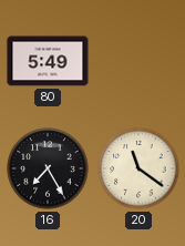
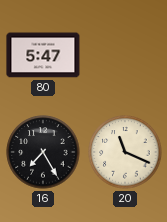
80: 5:49 -> 5:47
20: 11:21 -> 11:19
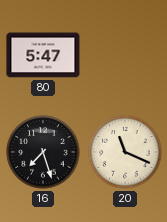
16: 7:25 -> 7:27
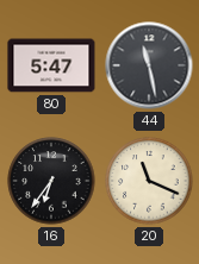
44: none -> 11:28
16: 7:27 -> 6:36
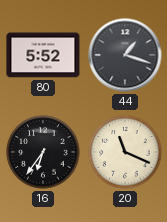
80: 5:47 -> 5:52
44: 11:28 -> 1:18
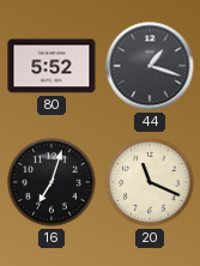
16: 6:36 -> 7:03
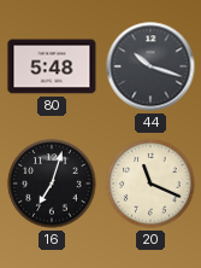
80: 5:52 -> 5:48
44: 1:18 -> 10:18
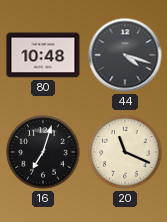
80: 5:48 -> 10:48
44: 10:18 -> 4:18
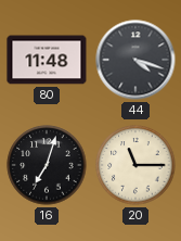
80: 10:48 -> 11:48
20: 11:19 -> 11:15
